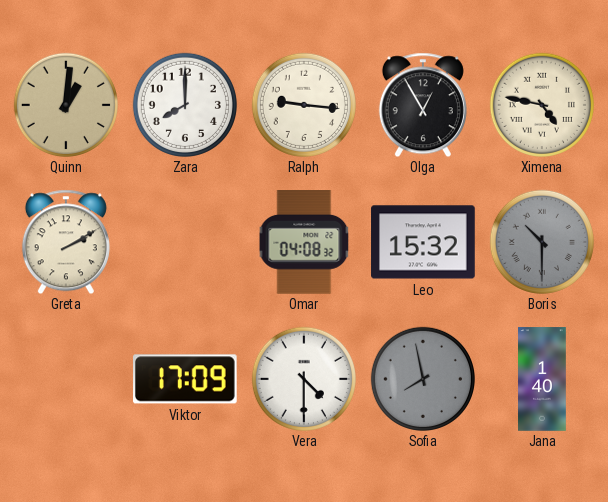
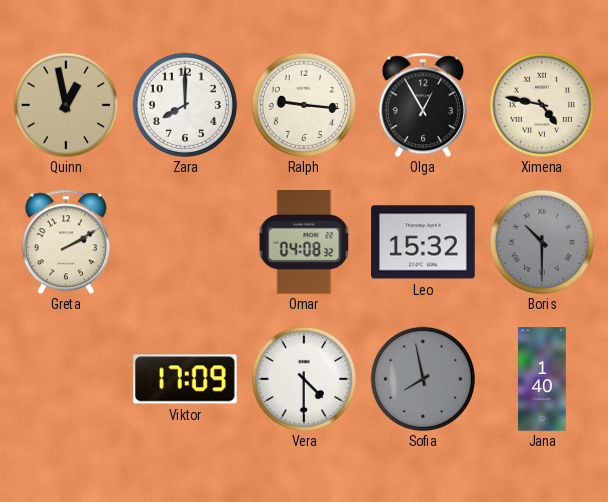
Quinn: 1:01 -> 12:58
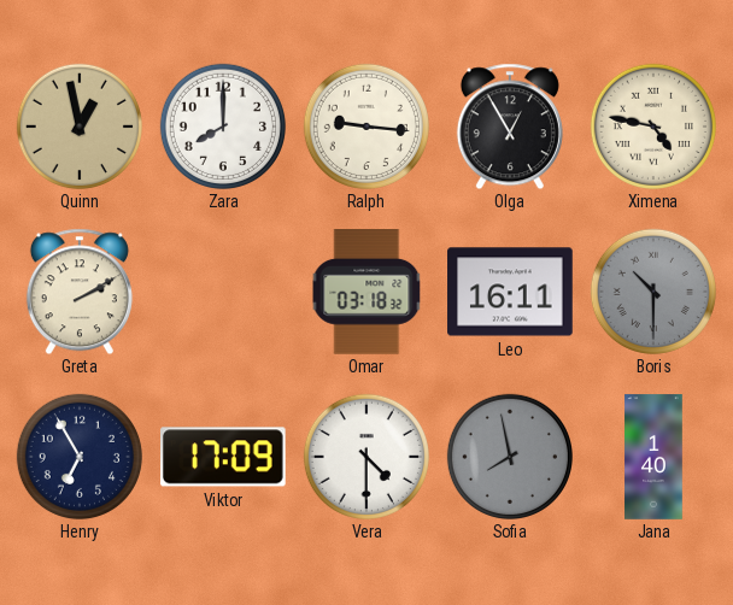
Omar: 04:08 -> 03:18
Leo: 15:32 -> 16:11
Henry: none -> 6:55
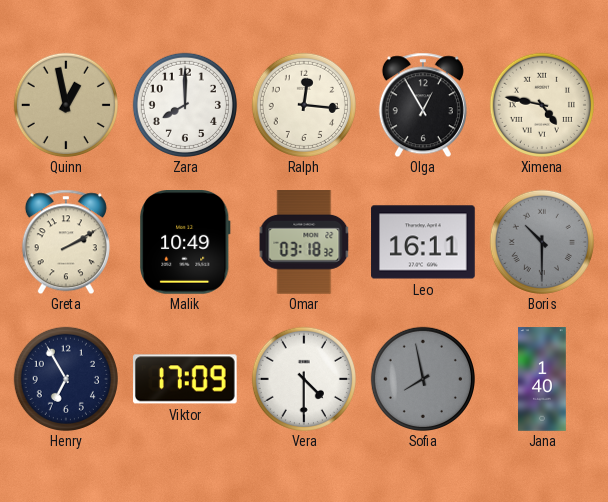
Ralph: 9:16 -> 12:16
Malik: none -> 10:49
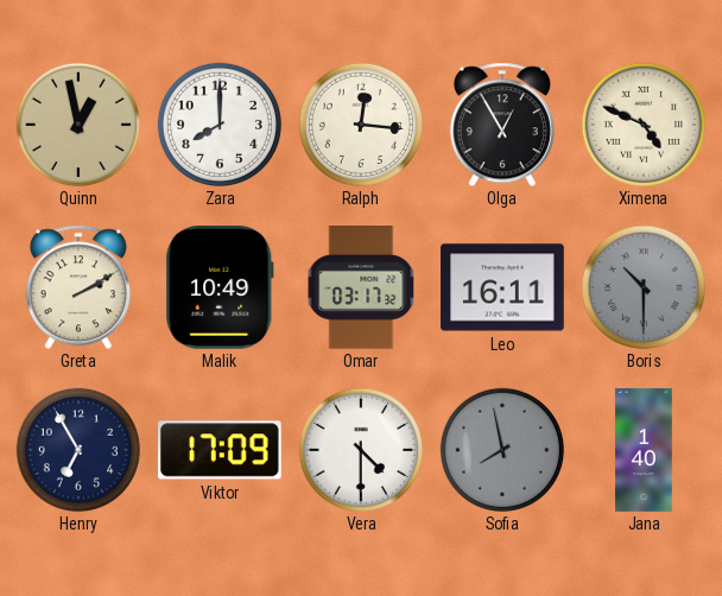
Ximena: 4:47 -> 4:49
Omar: 03:18 -> 03:17
